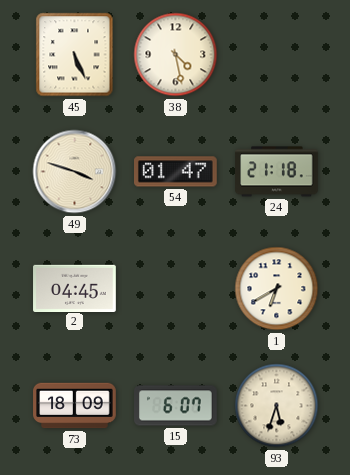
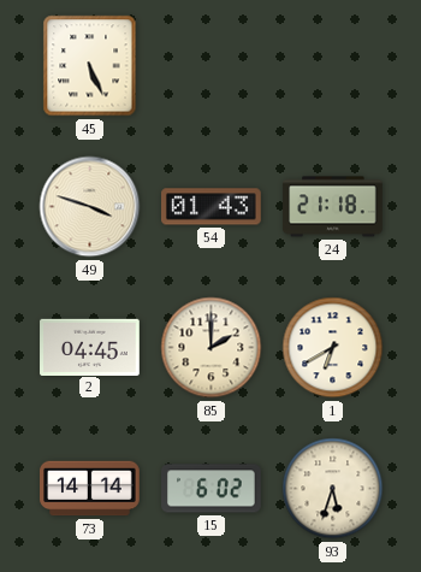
38: 4:28 -> none
54: 01:47 -> 01:43
85: none -> 2:00
73: 18:09 -> 14:14
15: 6:07 -> 6:02
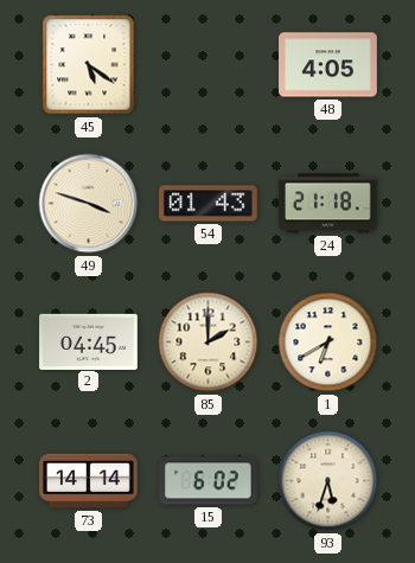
45: 5:26 -> 5:21
48: none -> 4:05
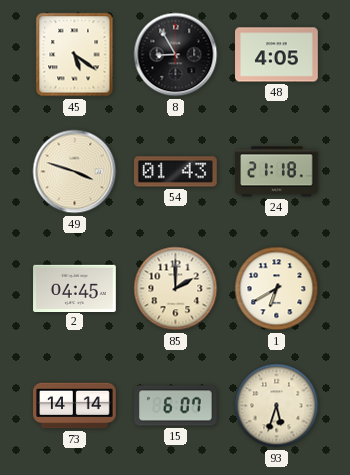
8: none -> 8:55
15: 6:02 -> 6:07
